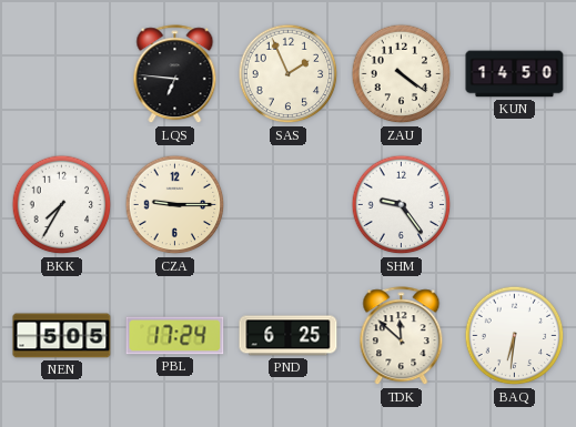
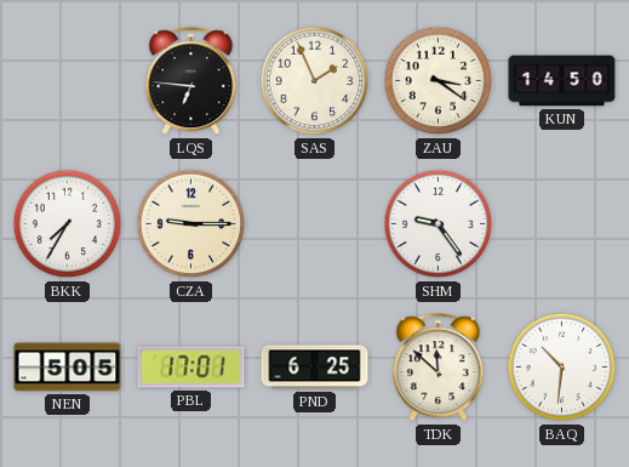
ZAU: 4:21 -> 3:21
PBL: 17:24 -> 17:01
BAQ: 6:31 -> 10:31
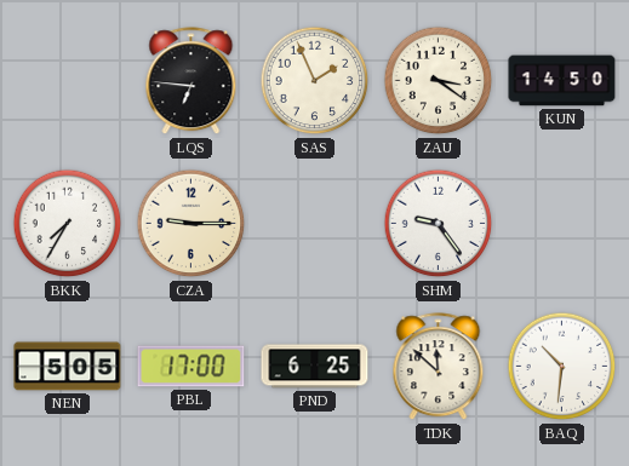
PBL: 17:01 -> 17:00
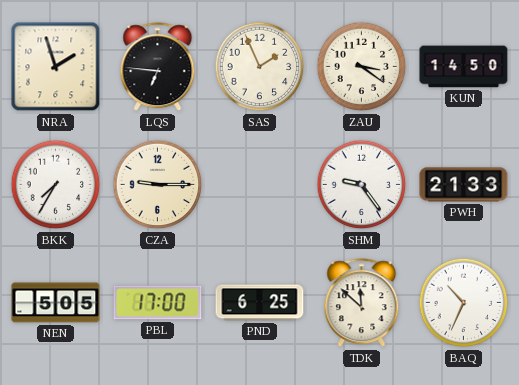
NRA: none -> 1:57
PWH: none -> 21:33
BAQ: 10:31 -> 10:34
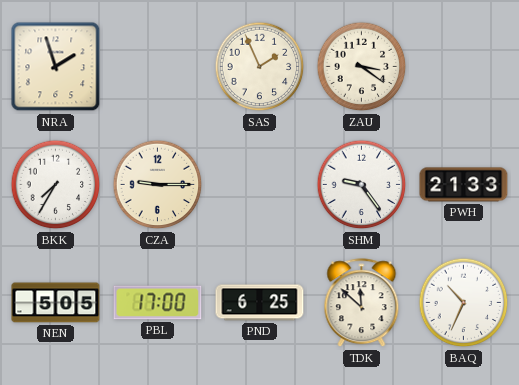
LQS: 6:46 -> none
KUN: 14:50 -> none
